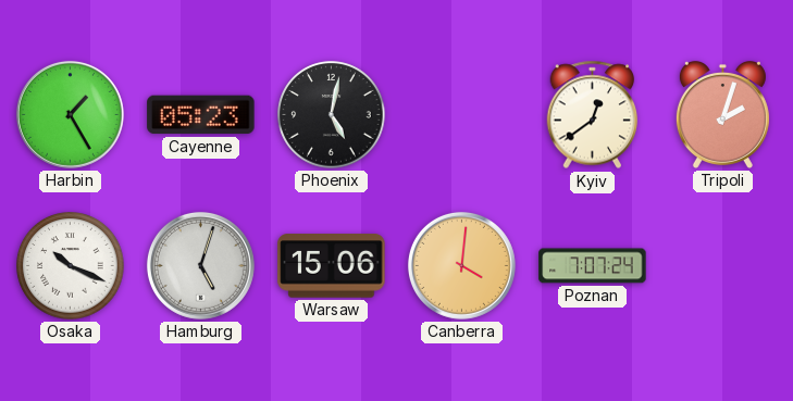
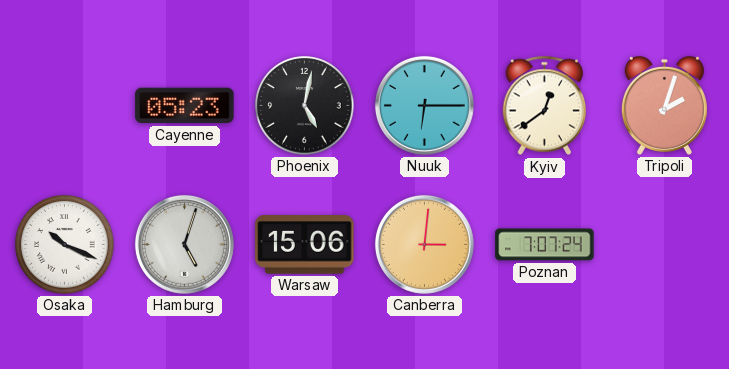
Harbin: 1:25 -> none
Nuuk: none -> 6:15
Canberra: 4:01 -> 3:01
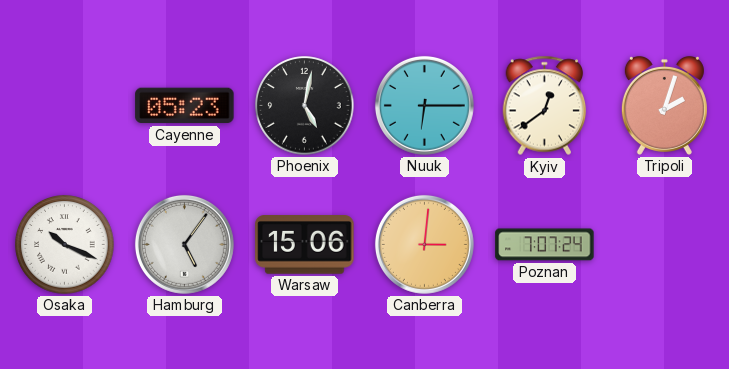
Hamburg: 5:03 -> 5:06
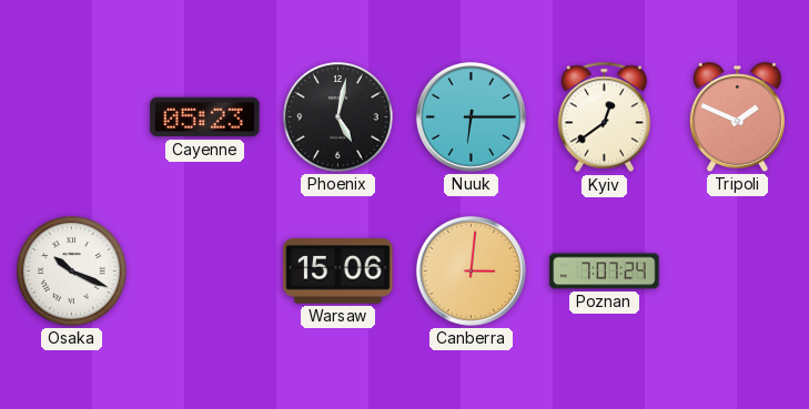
Tripoli: 2:03 -> 1:49
Hamburg: 5:06 -> none
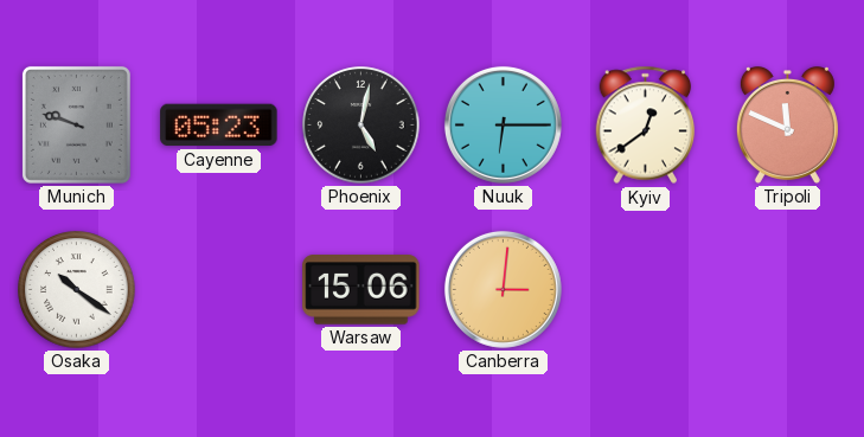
Munich: none -> 9:48
Tripoli: 1:49 -> 11:49
Osaka: 10:19 -> 10:21
Poznan: 7:07 -> none
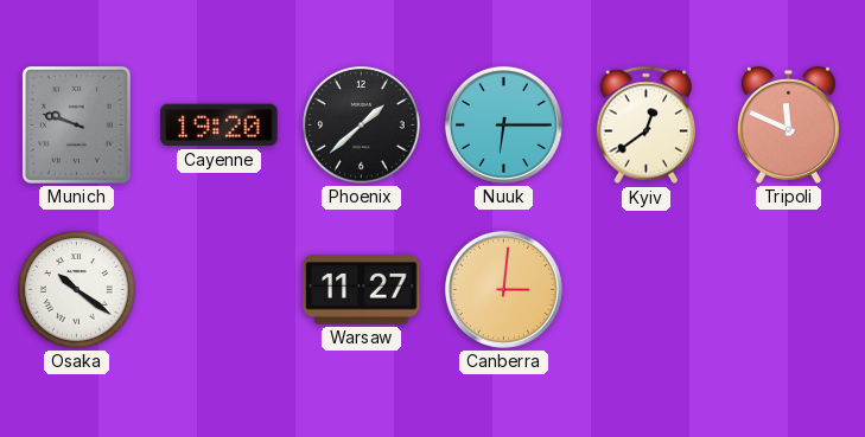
Cayenne: 05:23 -> 19:20
Phoenix: 5:02 -> 1:38
Warsaw: 15:06 -> 11:27
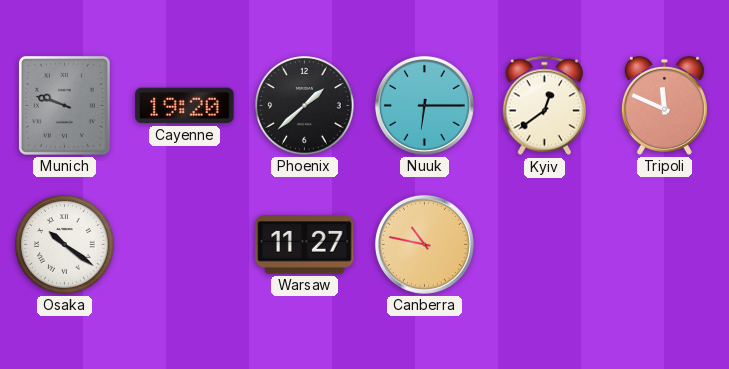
Canberra: 3:01 -> 10:47
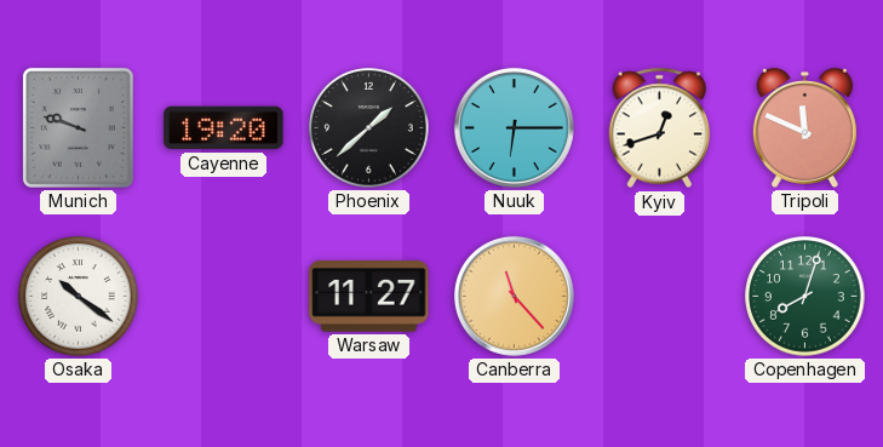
Kyiv: 12:39 -> 12:42
Canberra: 10:47 -> 11:23
Copenhagen: none -> 8:03
